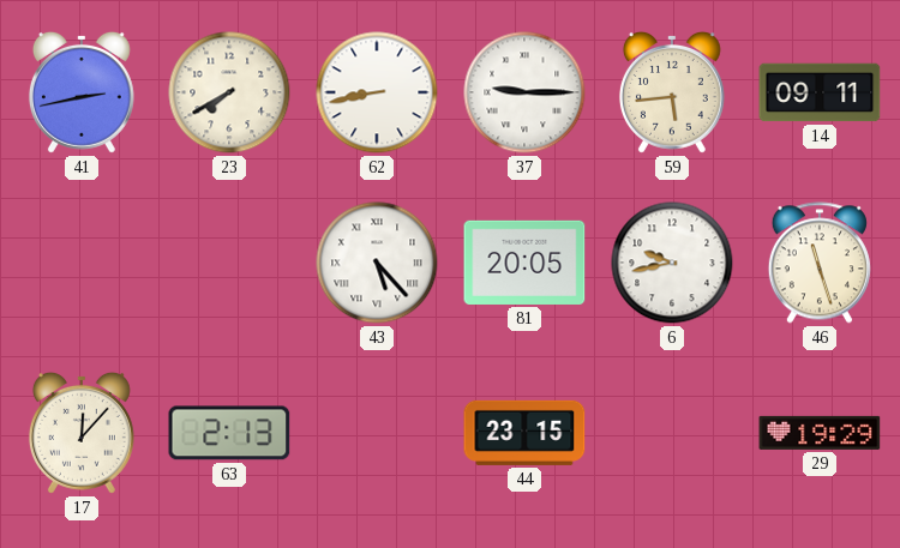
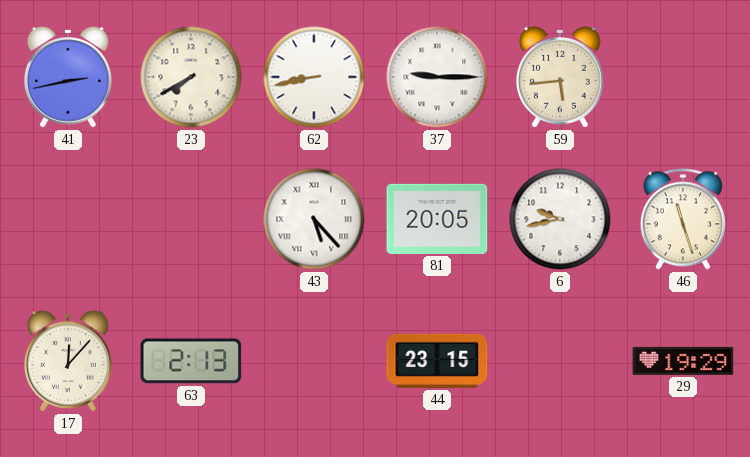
14: 09:11 -> none
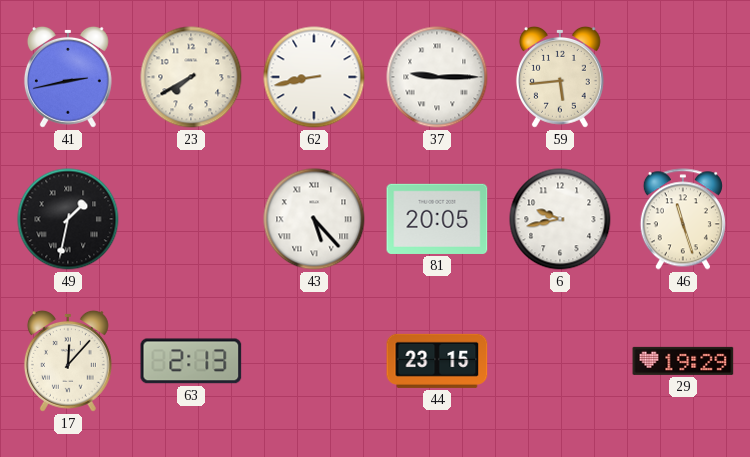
49: none -> 1:32
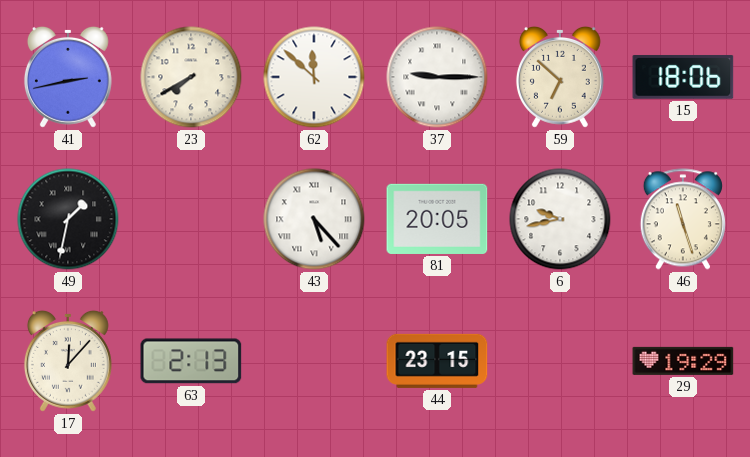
62: 8:43 -> 11:52
59: 5:44 -> 6:52
15: none -> 18:06
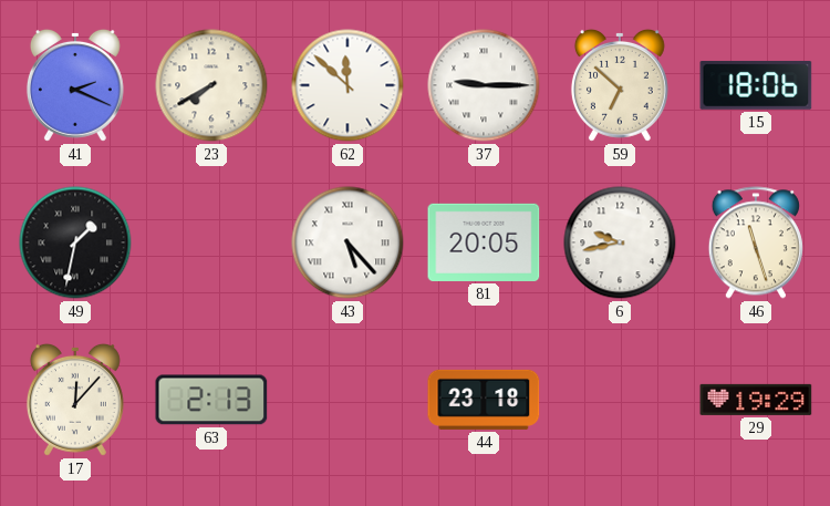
41: 2:43 -> 2:19
44: 23:15 -> 23:18
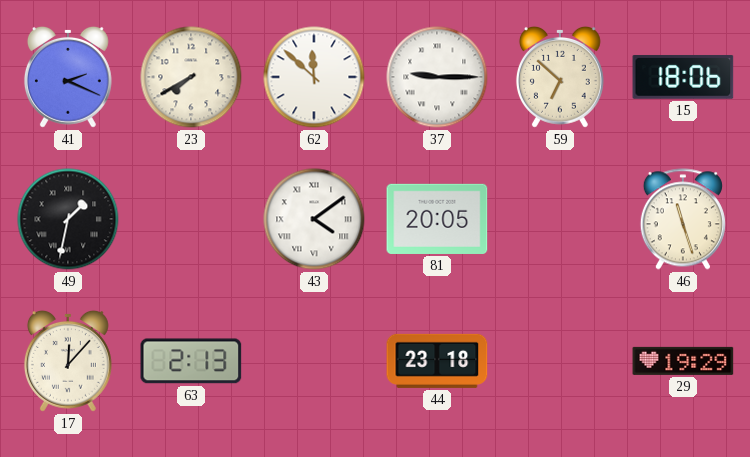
43: 5:23 -> 4:09
6: 9:43 -> none
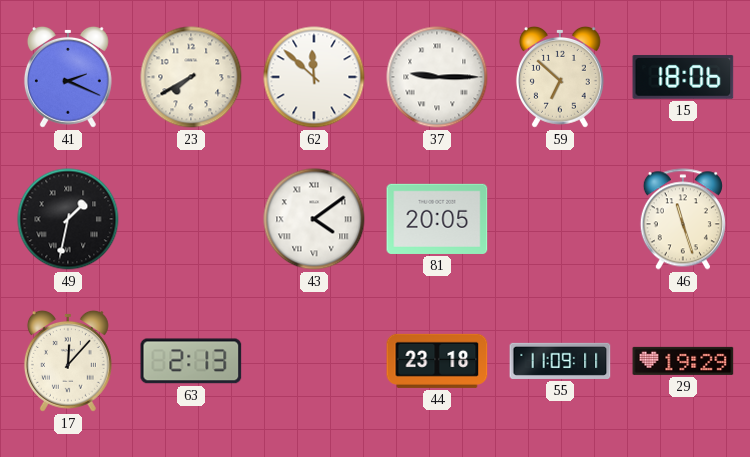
55: none -> 11:09
